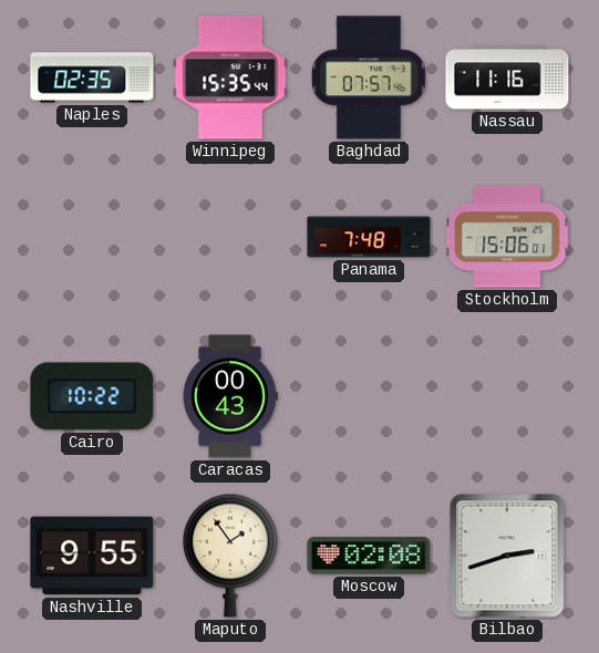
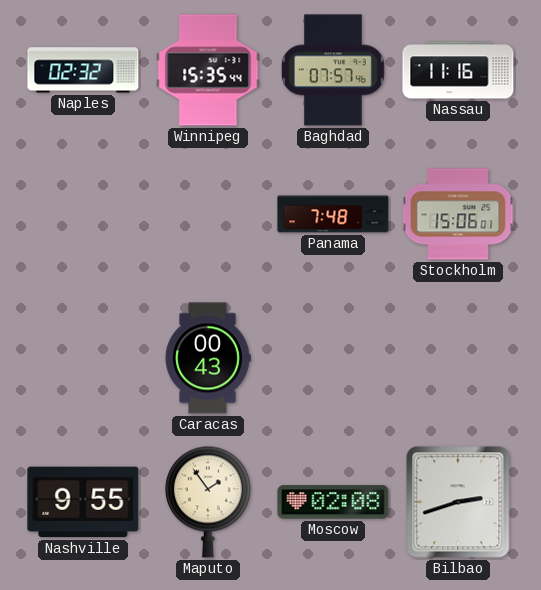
Naples: 02:35 -> 02:32
Cairo: 10:22 -> none
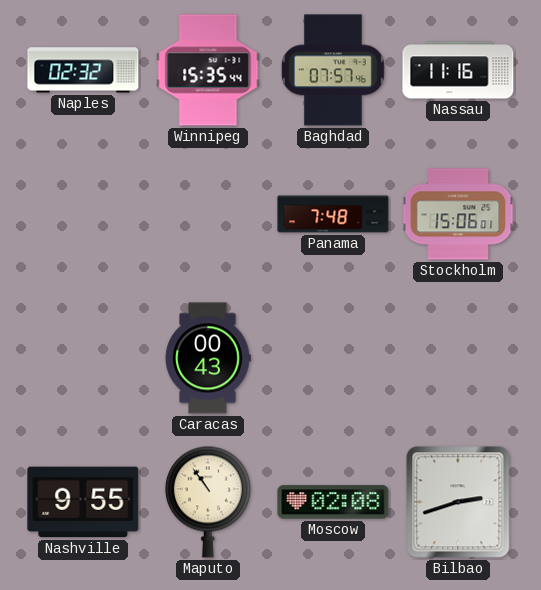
Maputo: 1:54 -> 10:54
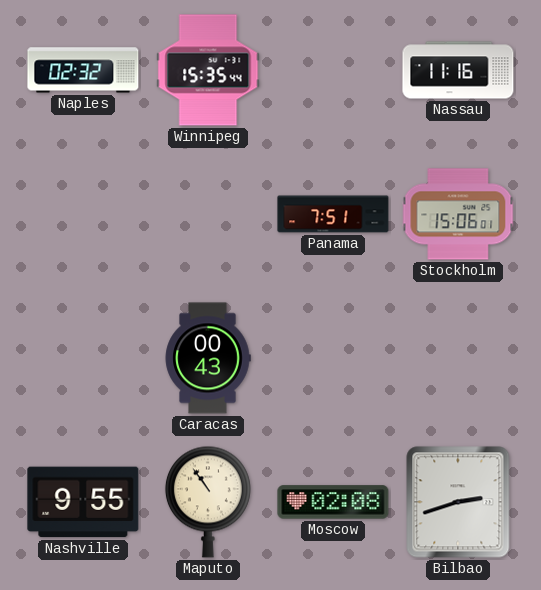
Baghdad: 07:57 -> none
Panama: 7:48 -> 7:51
